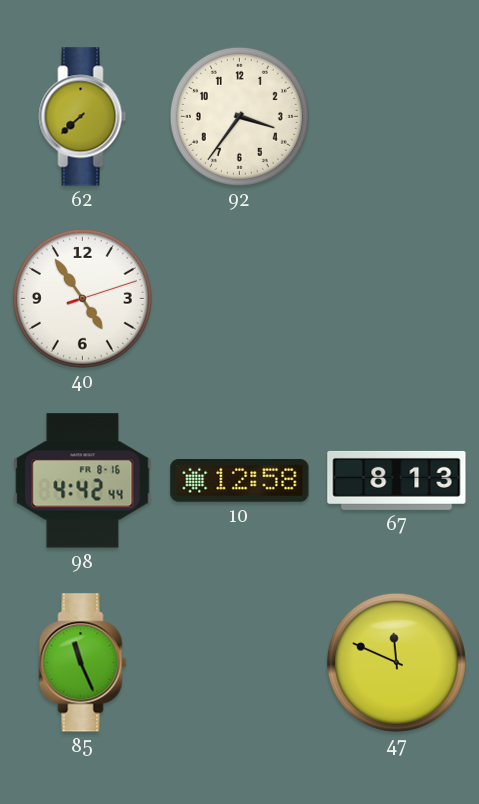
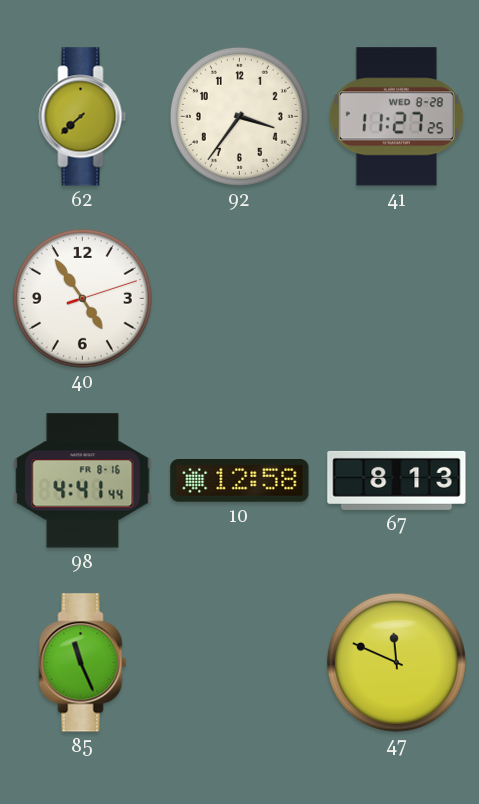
41: none -> 11:27
98: 4:42 -> 4:41
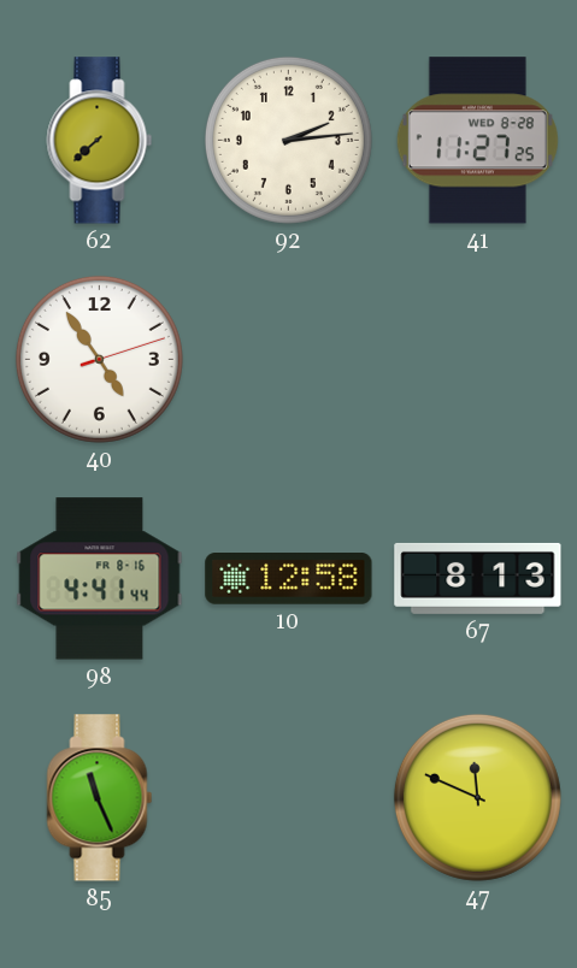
92: 3:36 -> 2:14
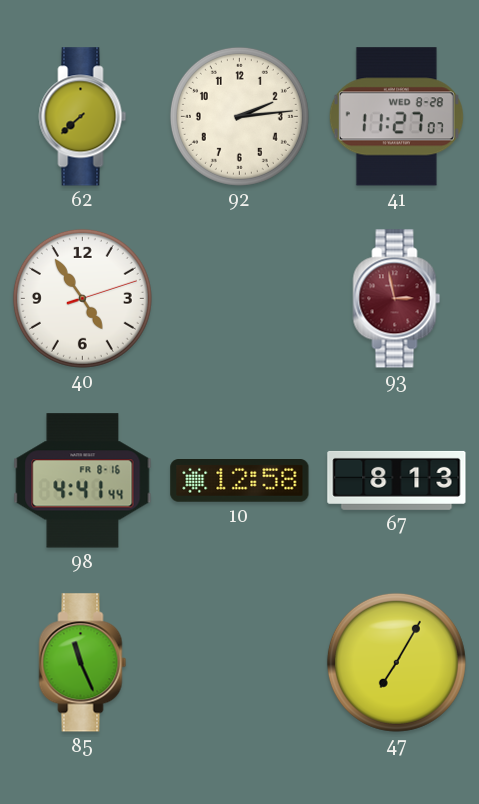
41: 11:27:25 -> 11:27:07
93: none -> 2:58
47: 11:49 -> 7:05
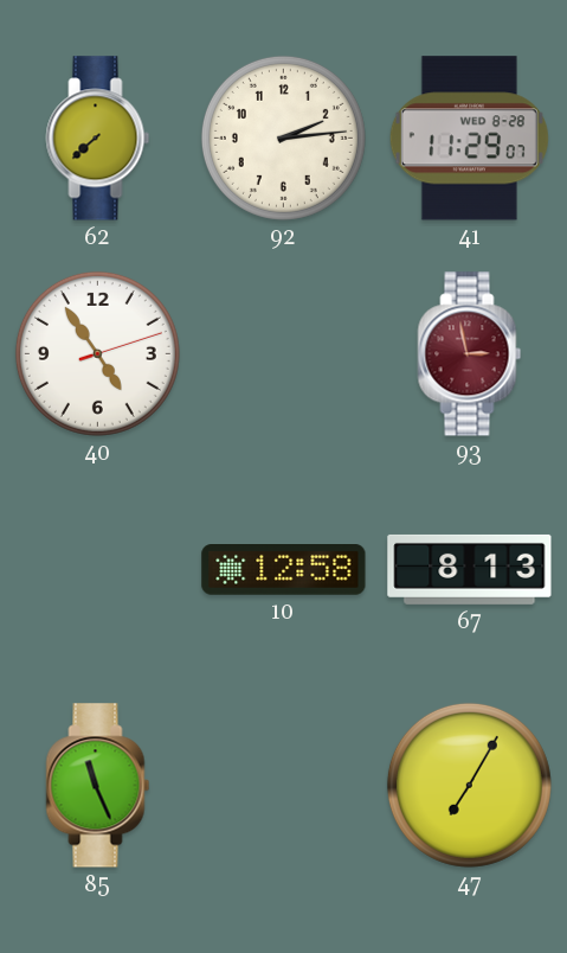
41: 11:27 -> 11:29
98: 4:41 -> none
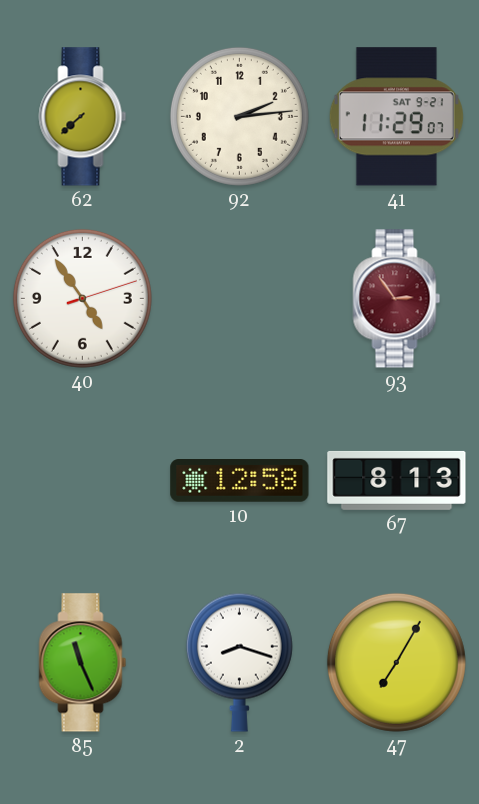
41 date: WED 8-28 -> SAT 9-21
93: 2:58 -> 2:54
2: none -> 8:18
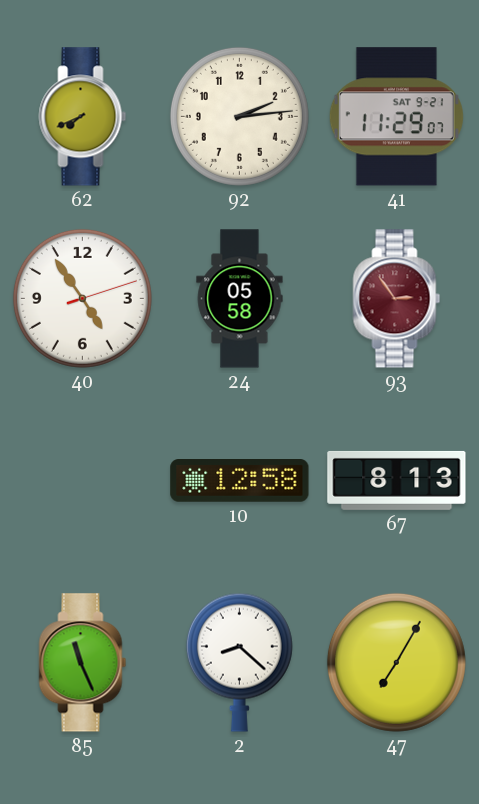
62: 7:38 -> 7:41
24: none -> 05:58
2: 8:18 -> 8:22
